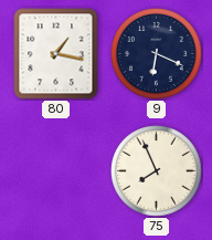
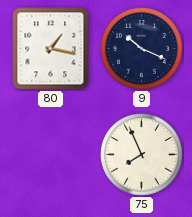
9: 6:19 -> 10:19
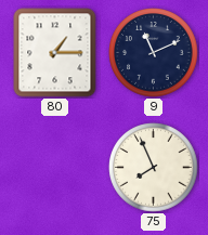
80: 1:17 -> 1:15
9: 10:19 -> 11:11
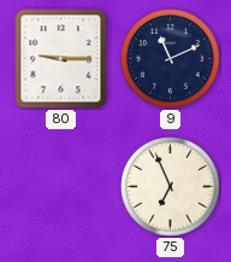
80: 1:15 -> 9:15
75: 7:56 -> 6:56
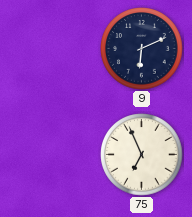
80: 9:15 -> none
9: 11:11 -> 6:11
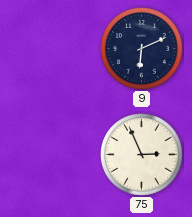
75: 6:56 -> 2:56
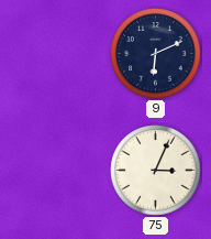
75: 2:56 -> 3:04
